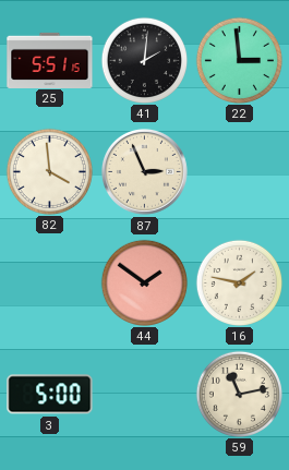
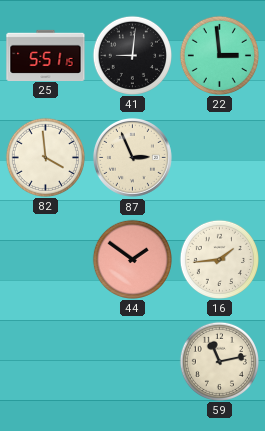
41: 2:01 -> 9:01
16: 1:47 -> 1:44
3: 5:00 -> none
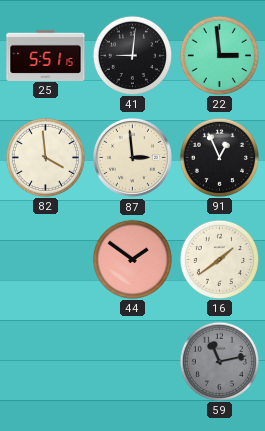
87: 2:56 -> 2:59
91: none -> 12:56
16: 1:44 -> 1:39
59 dial: cream -> grey
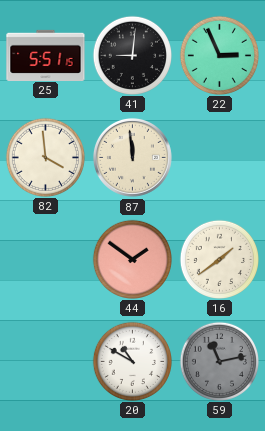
22: 2:59 -> 2:56
87: 2:59 -> 11:59
91: 12:56 -> none
20: none -> 10:50
